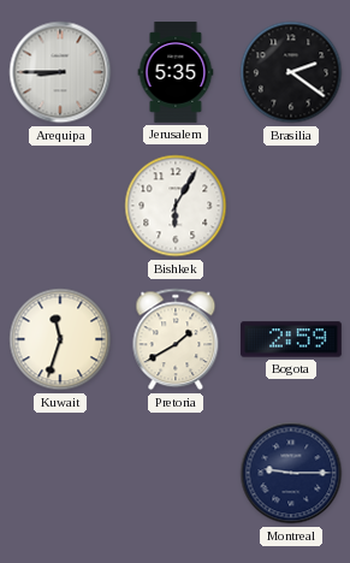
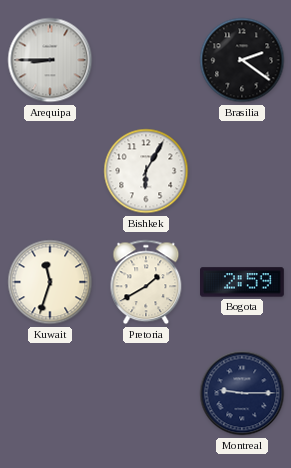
Jerusalem: 5:35 -> none
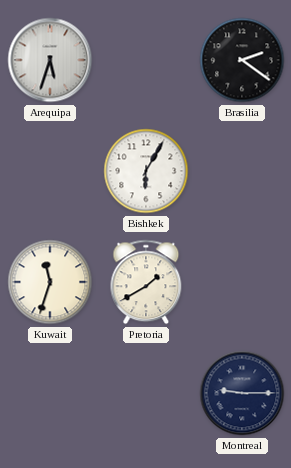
Arequipa: 8:45 -> 5:33
Bogota: 2:59 -> none
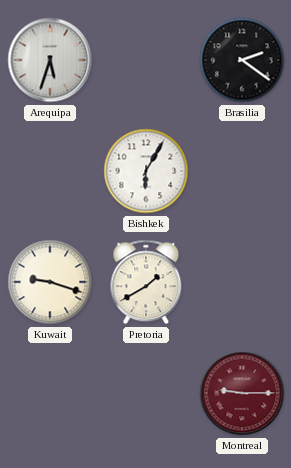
Kuwait: 11:33 -> 9:18
Montreal dial: navy -> burgundy
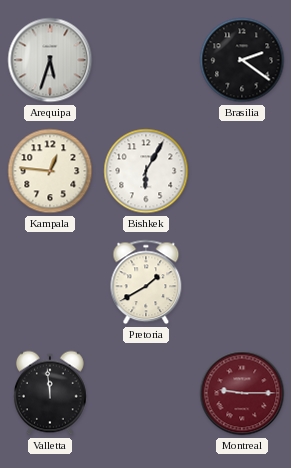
Kampala: none -> 12:46
Kuwait: 9:18 -> none
Valletta: none -> 11:59
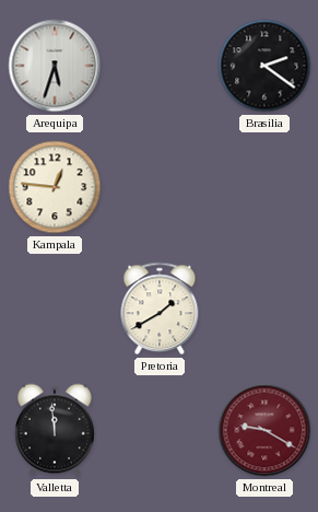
Bishkek: 6:05 -> none
Montreal: 9:15 -> 9:20
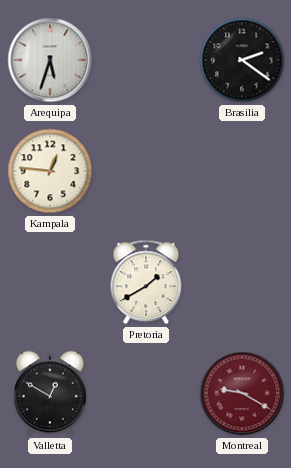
Valletta: 11:59 -> 12:50
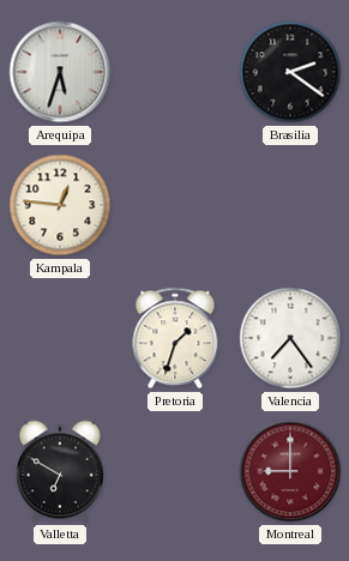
Pretoria: 1:40 -> 1:33
Valencia: none -> 7:24
Valletta: 12:50 -> 6:50
Montreal: 9:20 -> 9:00
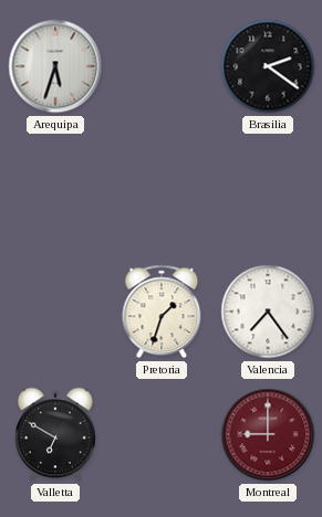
Kampala: 12:46 -> none
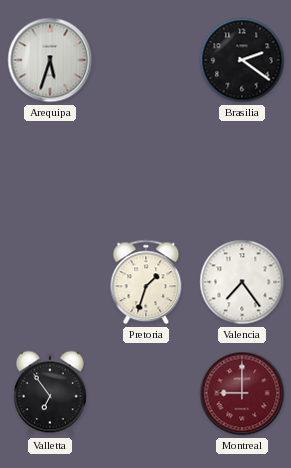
Valletta: 6:50 -> 6:54
